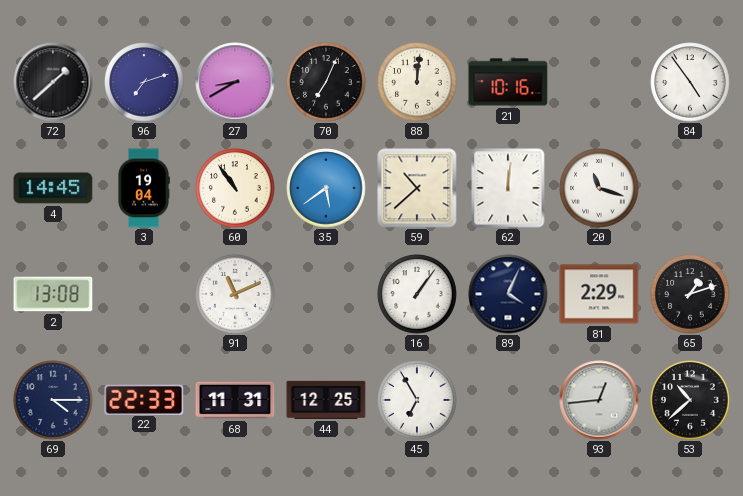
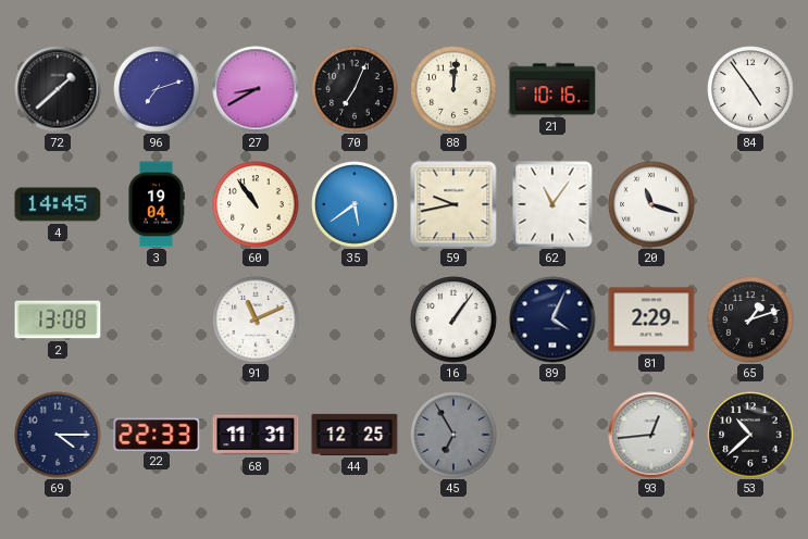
59: 10:38 -> 9:43
62: 12:01 -> 11:06
45 dial: white -> grey
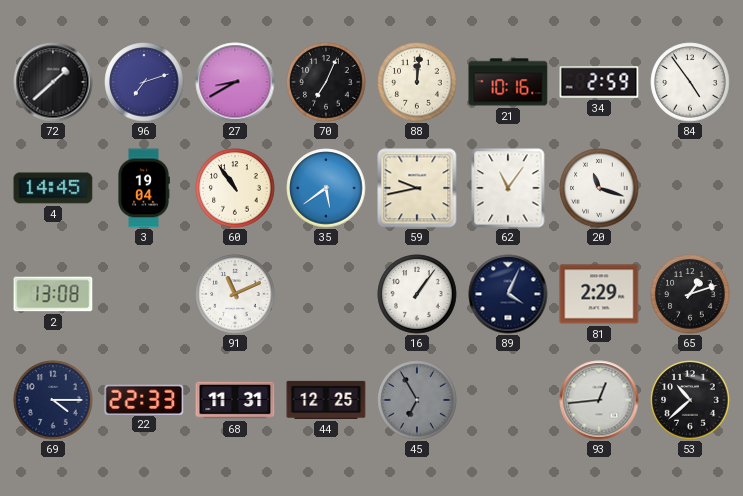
34: none -> 2:59
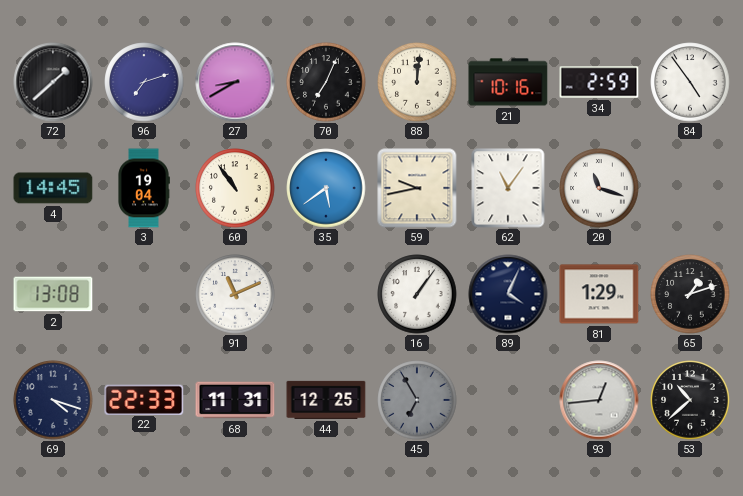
81: 2:29 -> 1:29
69: 4:15 -> 4:18
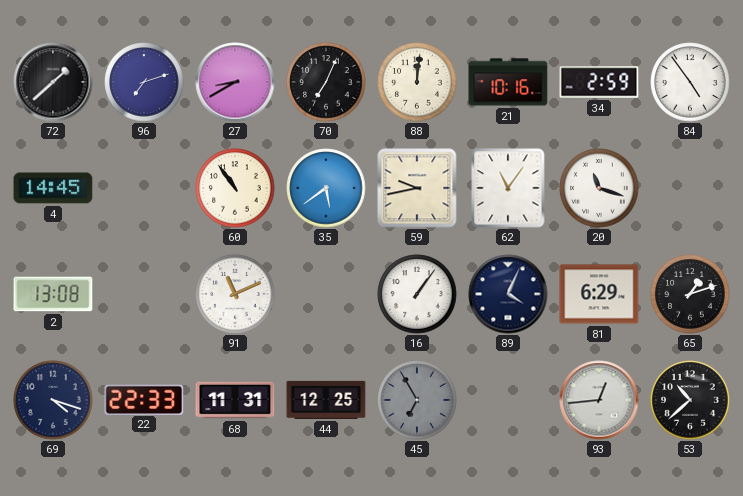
3: 19:04 -> none
81: 1:29 -> 6:29
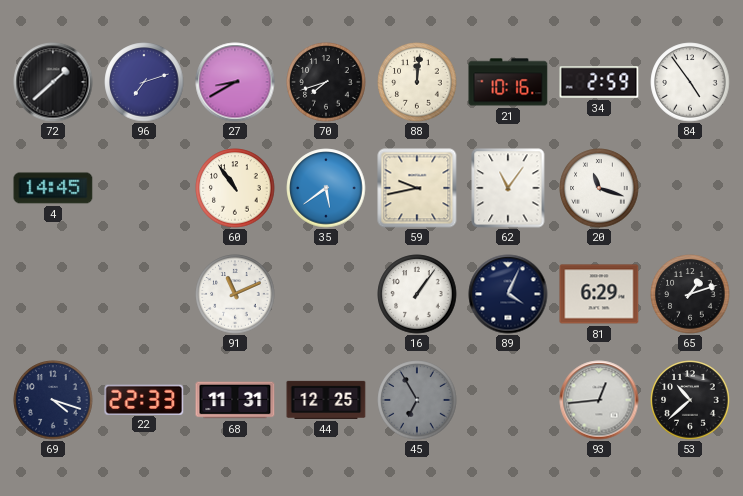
70: 7:04 -> 7:42
2: 13:08 -> none
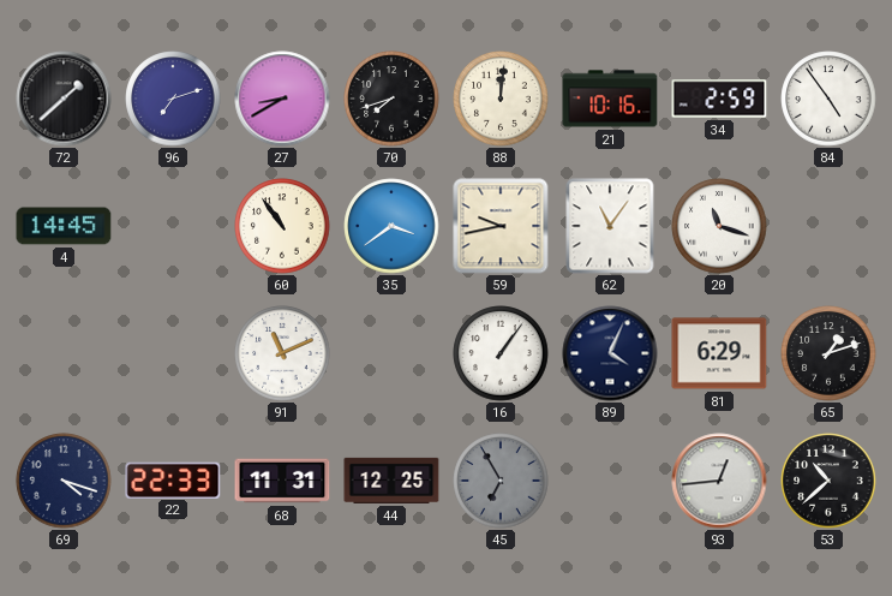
35: 5:39 -> 3:39
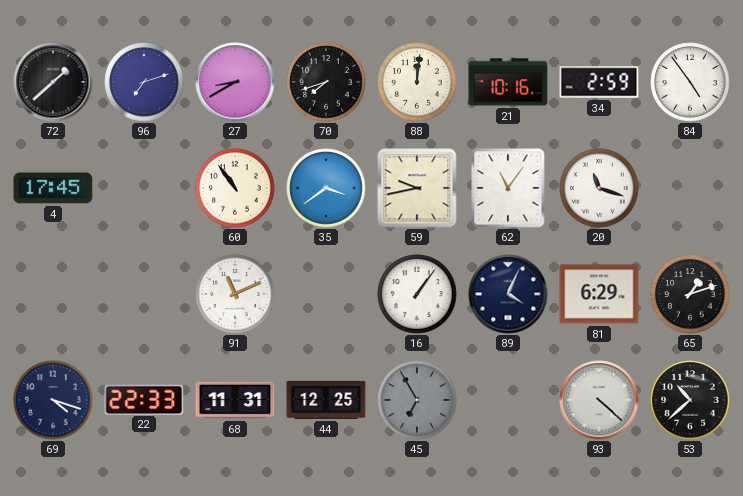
4: 14:45 -> 17:45
93: 12:44 -> 4:22
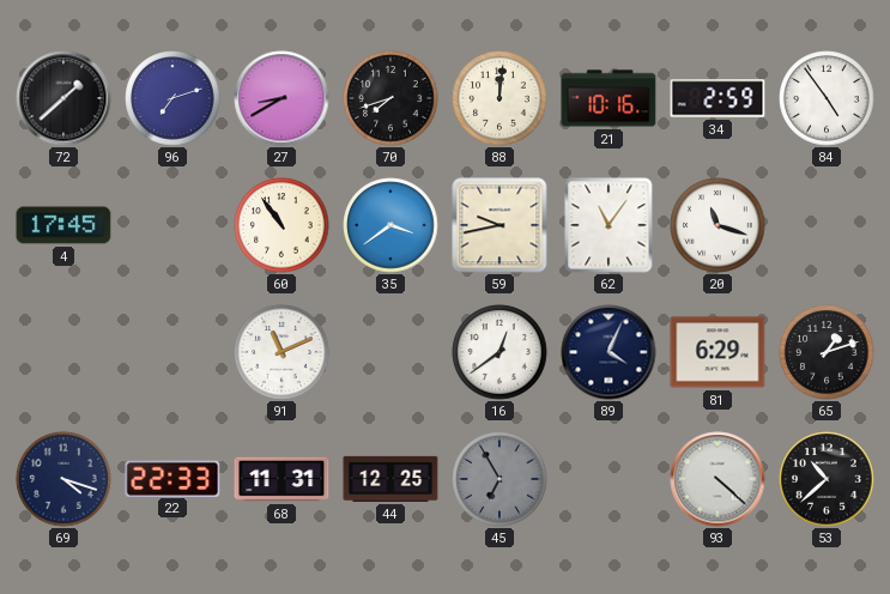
16: 1:06 -> 12:39
